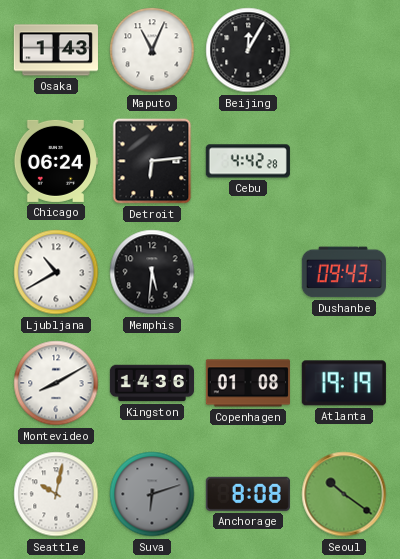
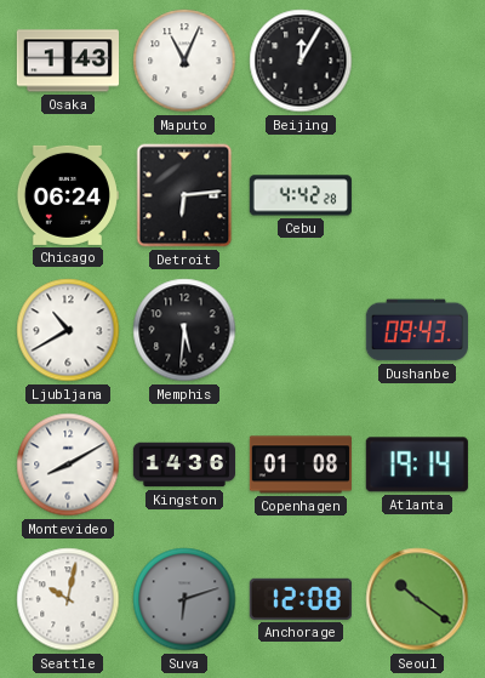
Atlanta: 19:19 -> 19:14
Anchorage: 8:08 -> 12:08
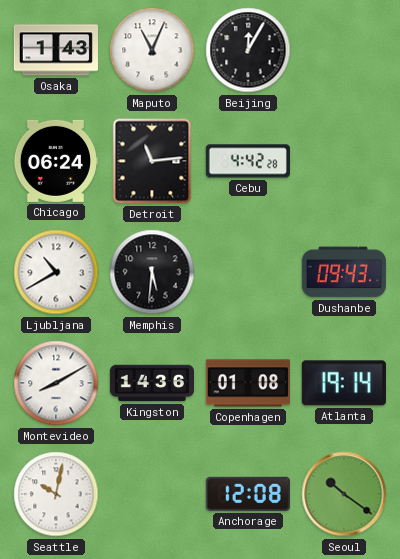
Detroit: 6:14 -> 11:14
Suva: 6:12 -> none
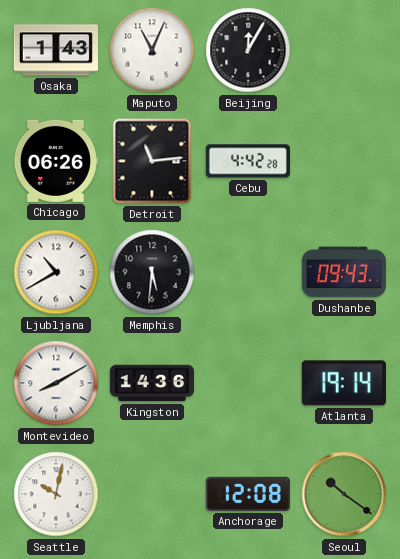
Chicago: 06:24 -> 06:26
Copenhagen: 01:08 -> none
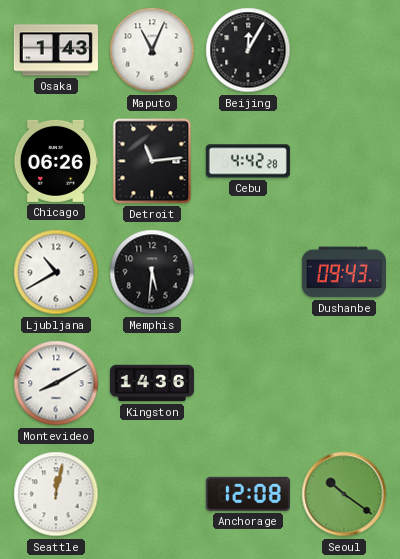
Atlanta: 19:14 -> none
Seattle: 10:02 -> 12:02
